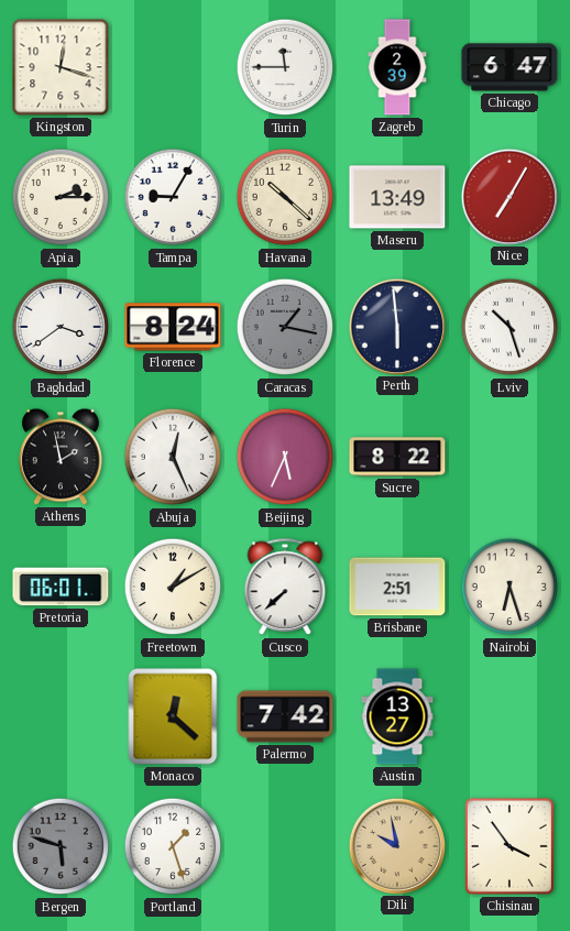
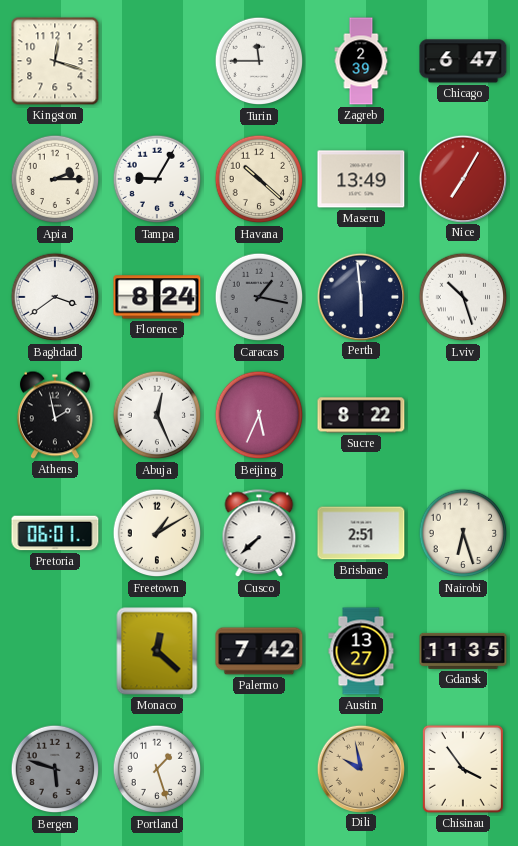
Gdansk: none -> 11:35
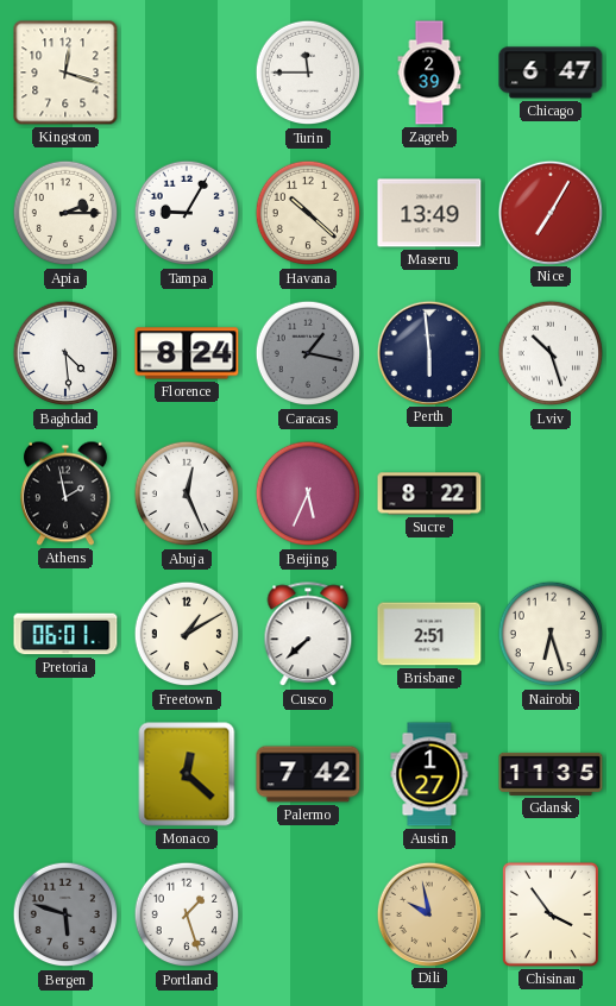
Baghdad: 3:39 -> 4:29
Austin: 13:27 -> 1:27
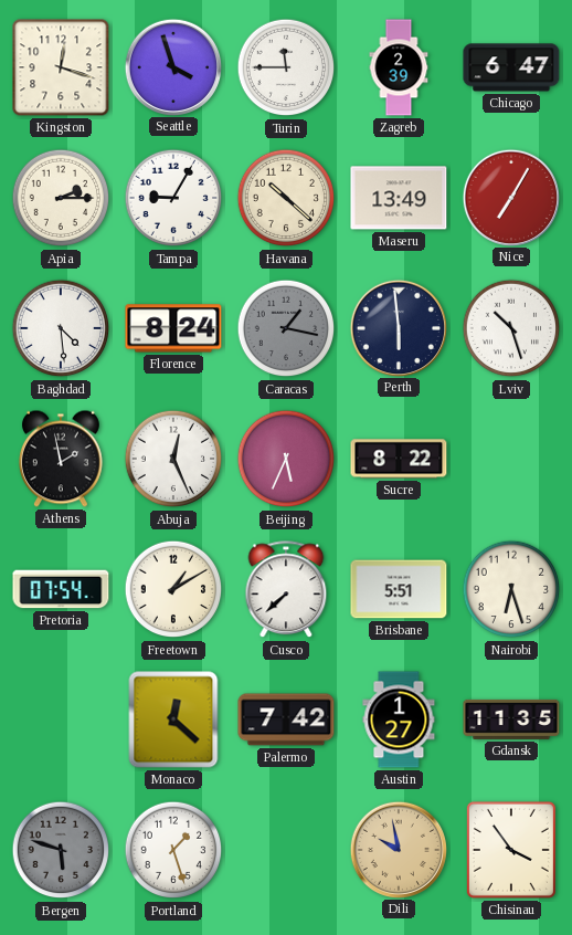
Seattle: none -> 3:57
Pretoria: 06:01 -> 07:54
Brisbane: 2:51 -> 5:51
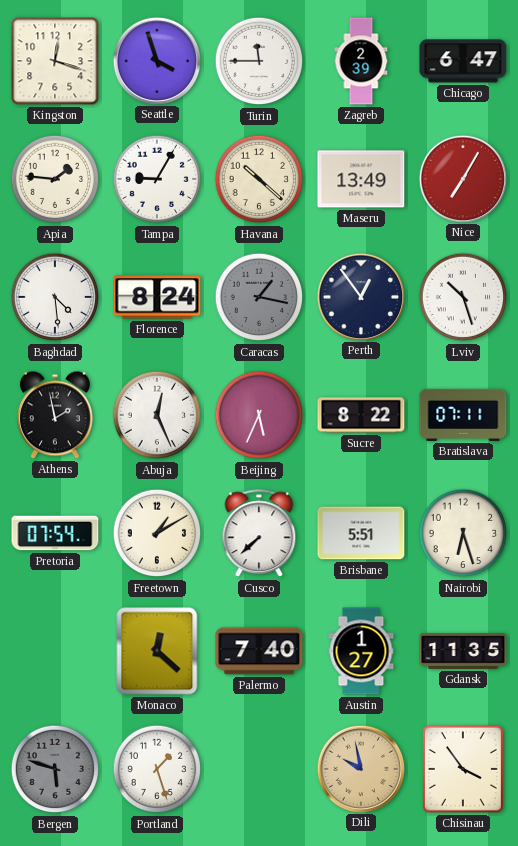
Apia: 2:15 -> 1:46
Perth: 5:59 -> 12:54
Bratislava: none -> 07:11
Palermo: 7:42 -> 7:40
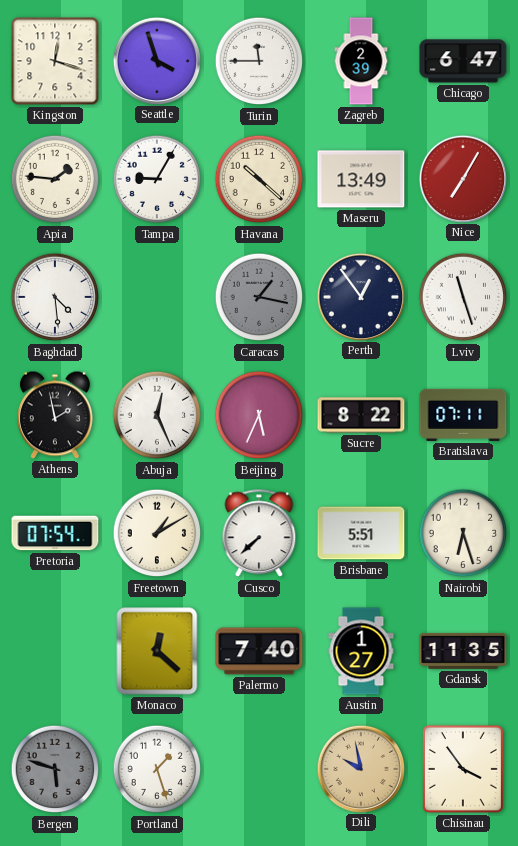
Florence: 8:24 -> none
Lviv: 10:27 -> 11:27
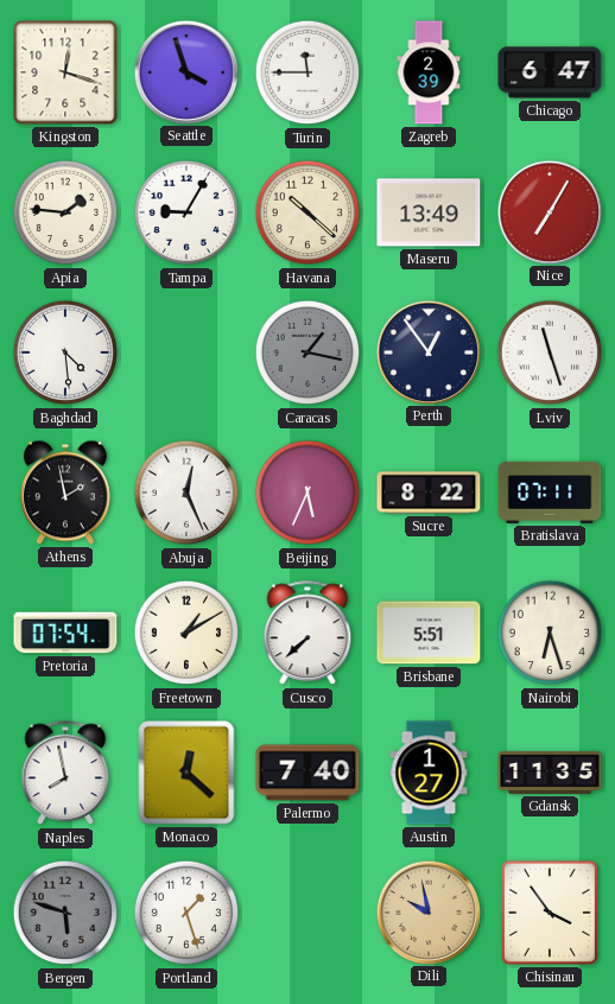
Naples: none -> 7:58
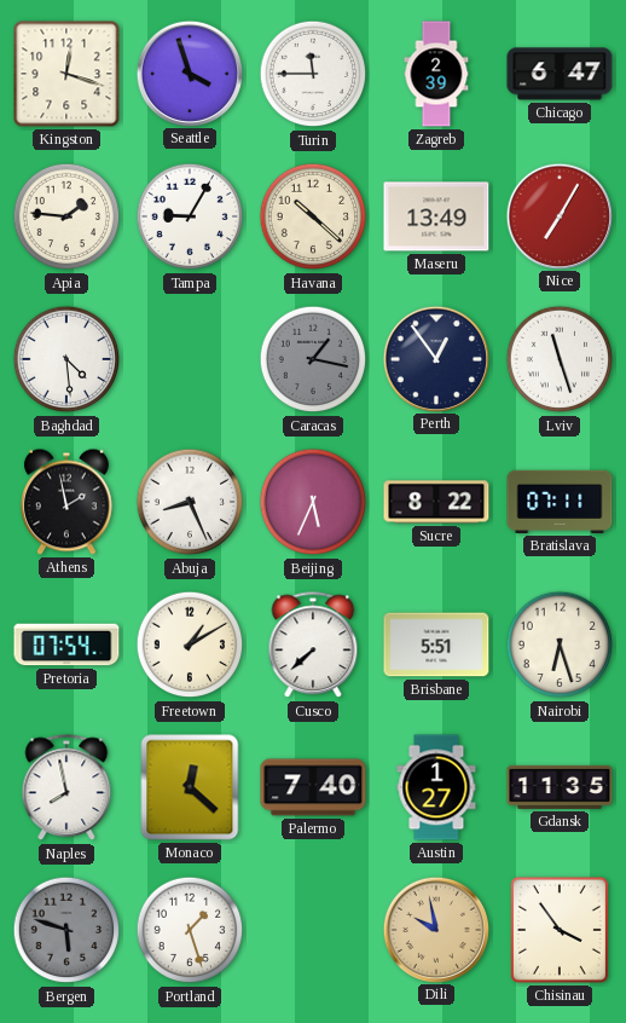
Abuja: 12:26 -> 8:26
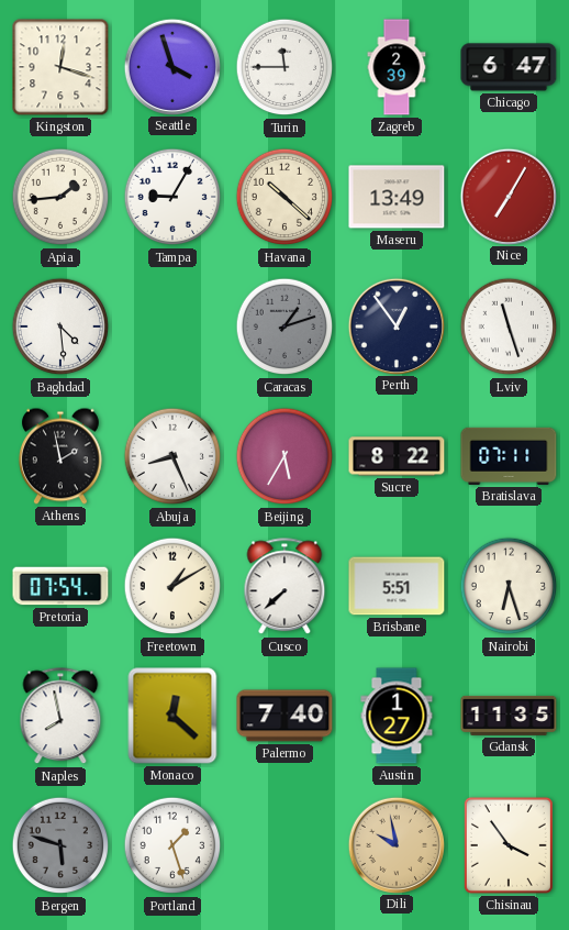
Apia: 1:46 -> 1:44
Caracas: 1:17 -> 1:12
Beijing: 5:34 -> 5:35
